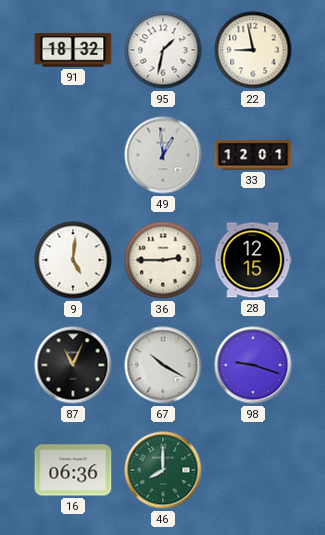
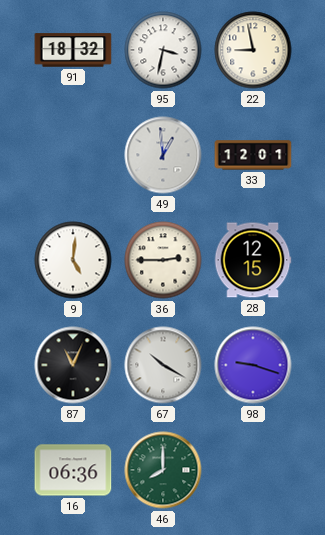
95: 1:32 -> 3:32
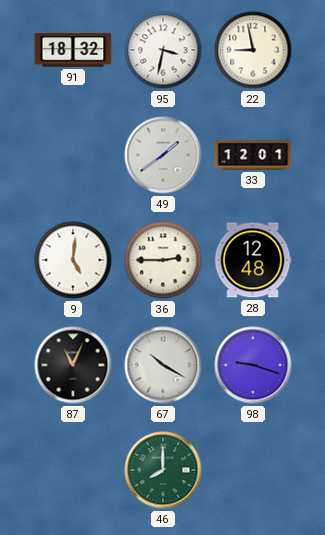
49: 12:59 -> 1:39
28: 12:15 -> 12:48
16: 06:36 -> none
